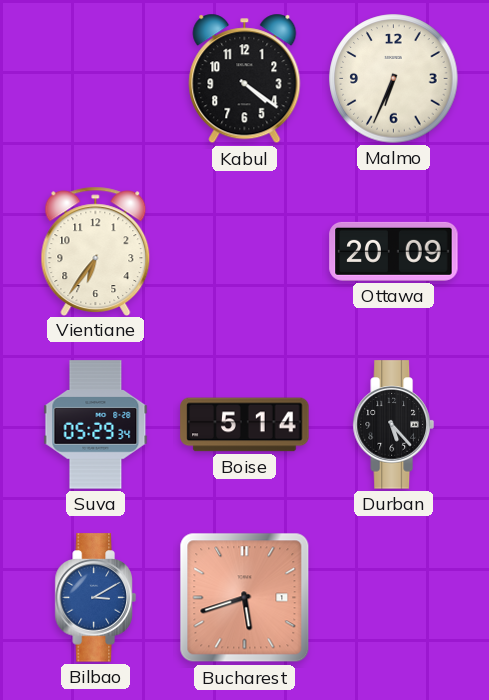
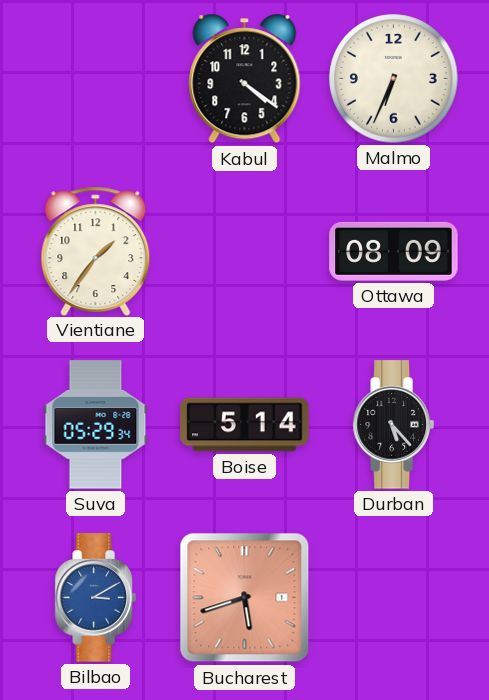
Vientiane: 6:36 -> 1:36
Ottawa: 20:09 -> 08:09
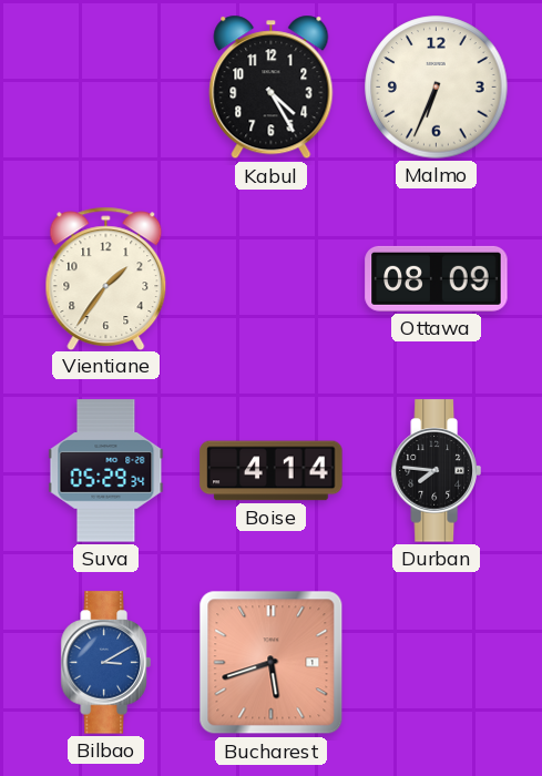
Kabul: 4:21 -> 4:25
Boise: 5:14 -> 4:14
Durban: 5:23 -> 7:46
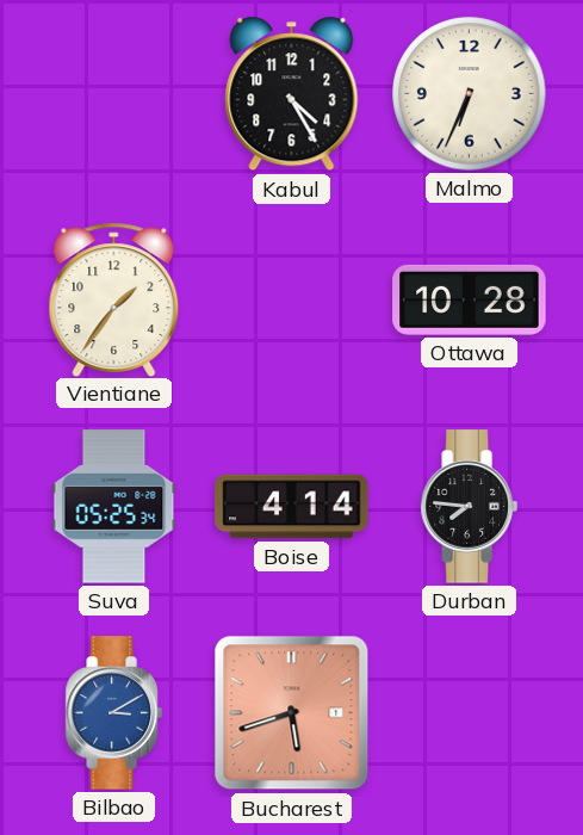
Ottawa: 08:09 -> 10:28
Suva: 05:29 -> 05:25
